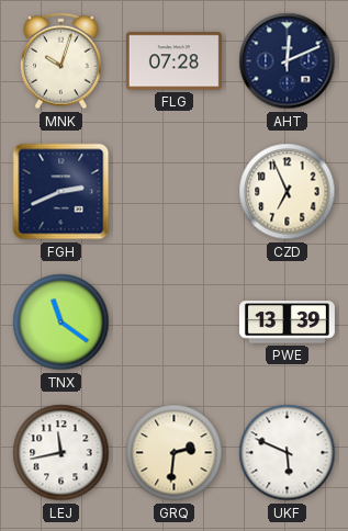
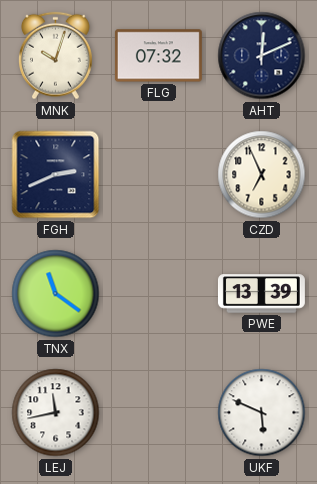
FLG: 07:28 -> 07:32
GRQ: 2:31 -> none
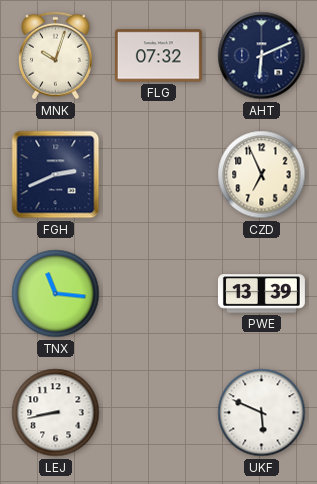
AHT: 12:11 -> 6:11
TNX: 11:21 -> 11:16
LEJ: 11:43 -> 8:43
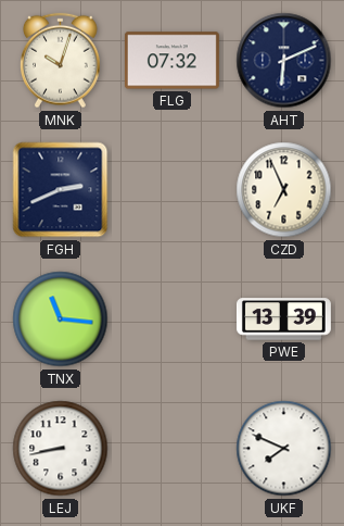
UKF: 5:49 -> 7:49
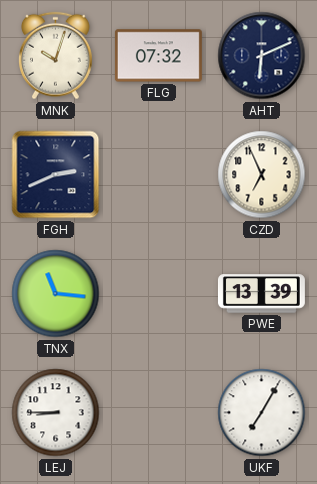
LEJ: 8:43 -> 8:45
UKF: 7:49 -> 7:05
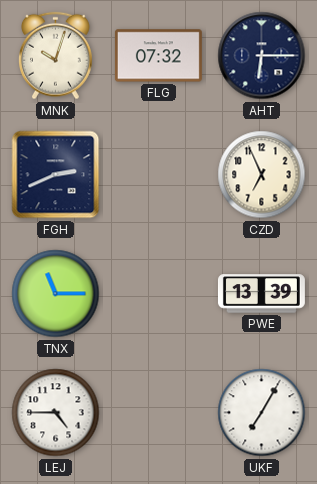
AHT: 6:11 -> 6:15
TNX: 11:16 -> 11:15
LEJ: 8:45 -> 4:45
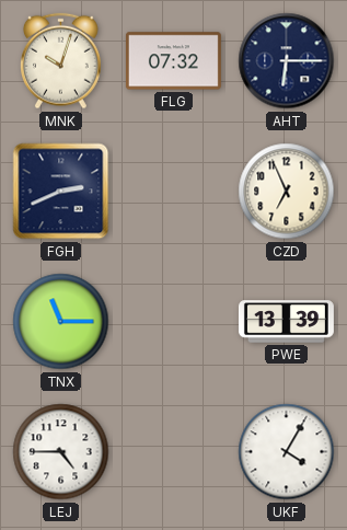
UKF: 7:05 -> 4:05
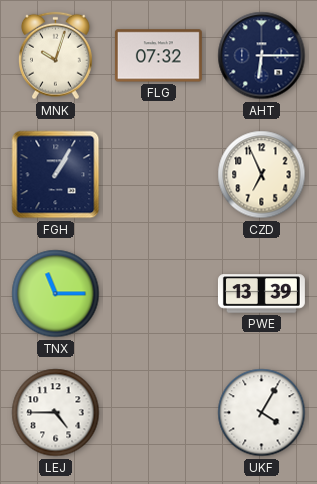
FGH: 2:41 -> 1:05
